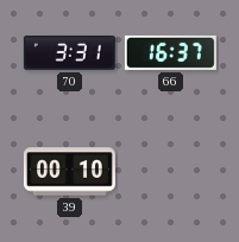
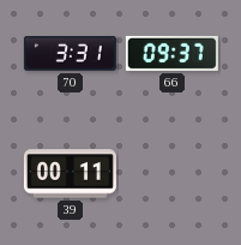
66: 16:37 -> 09:37
39: 00:10 -> 00:11
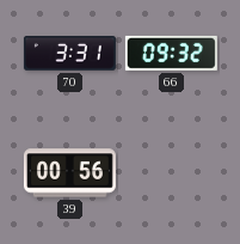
66: 09:37 -> 09:32
39: 00:11 -> 00:56
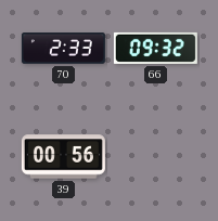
70: 3:31 -> 2:33
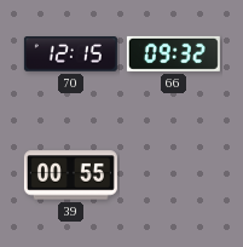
70: 2:33 -> 12:15
39: 00:56 -> 00:55
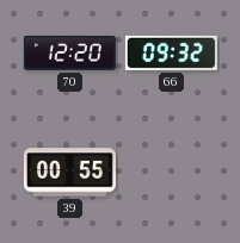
70: 12:15 -> 12:20
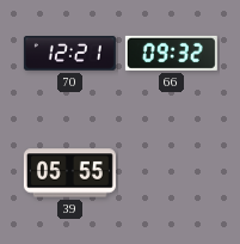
70: 12:20 -> 12:21
39: 00:55 -> 05:55
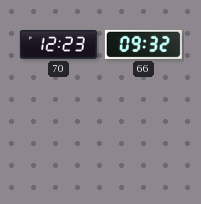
70: 12:21 -> 12:23
39: 05:55 -> none
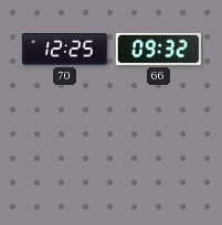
70: 12:23 -> 12:25
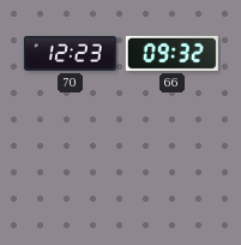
70: 12:25 -> 12:23
